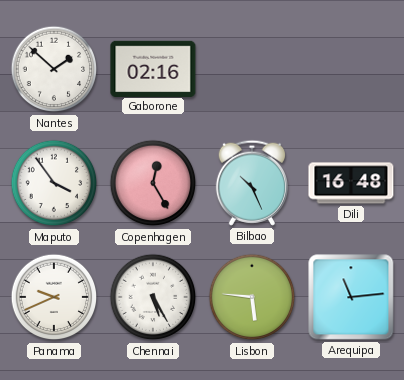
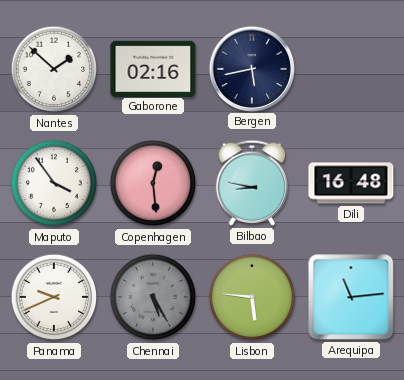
Bergen: none -> 5:43
Copenhagen: 12:25 -> 12:29
Bilbao: 10:26 -> 8:47
Chennai dial: white -> grey
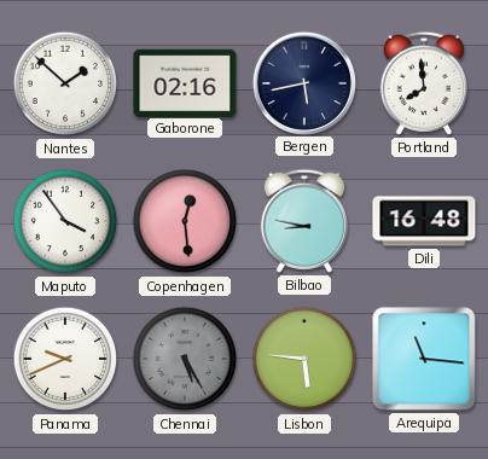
Portland: none -> 7:59
Arequipa: 11:14 -> 11:16
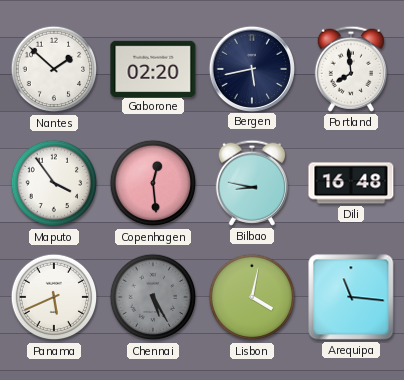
Gaborone: 02:16 -> 02:20
Panama: 9:41 -> 5:41
Lisbon: 5:46 -> 4:02
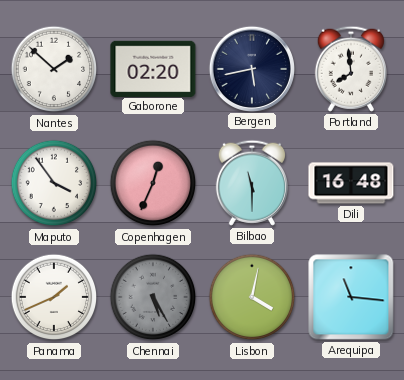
Copenhagen: 12:29 -> 12:34
Bilbao: 8:47 -> 11:30
Panama: 5:41 -> 1:41
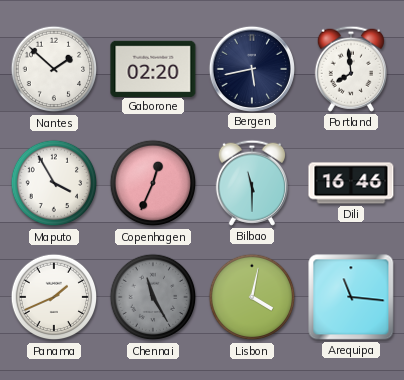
Maputo: 3:54 -> 3:55
Dili: 16:48 -> 16:46
Chennai: 5:25 -> 11:25
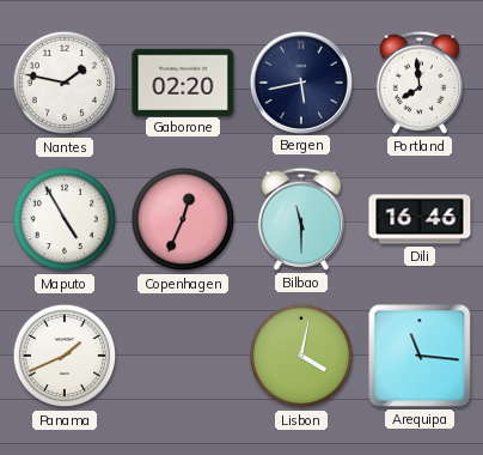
Nantes: 1:52 -> 1:47
Maputo: 3:55 -> 4:55
Chennai: 11:25 -> none
